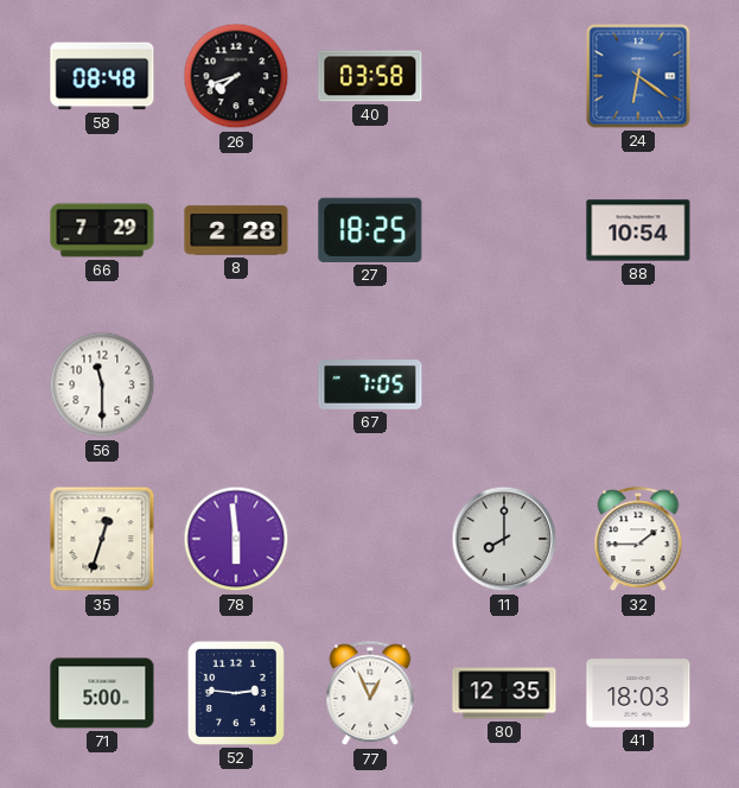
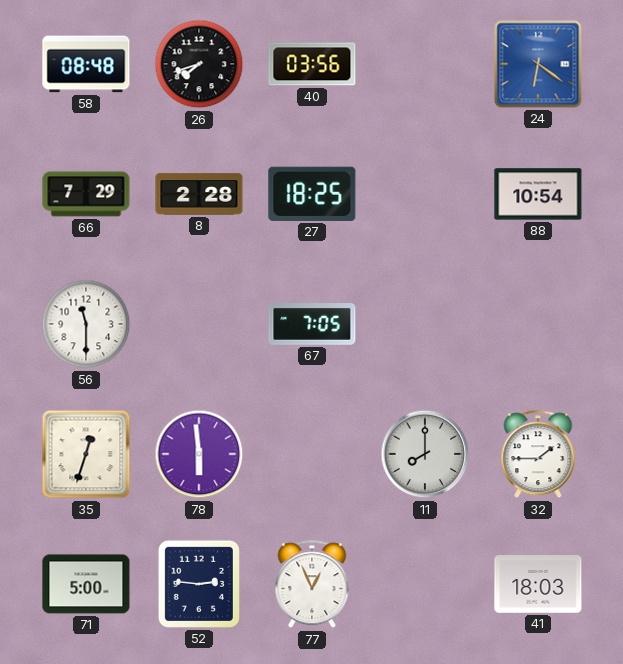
40: 03:58 -> 03:56
80: 12:35 -> none
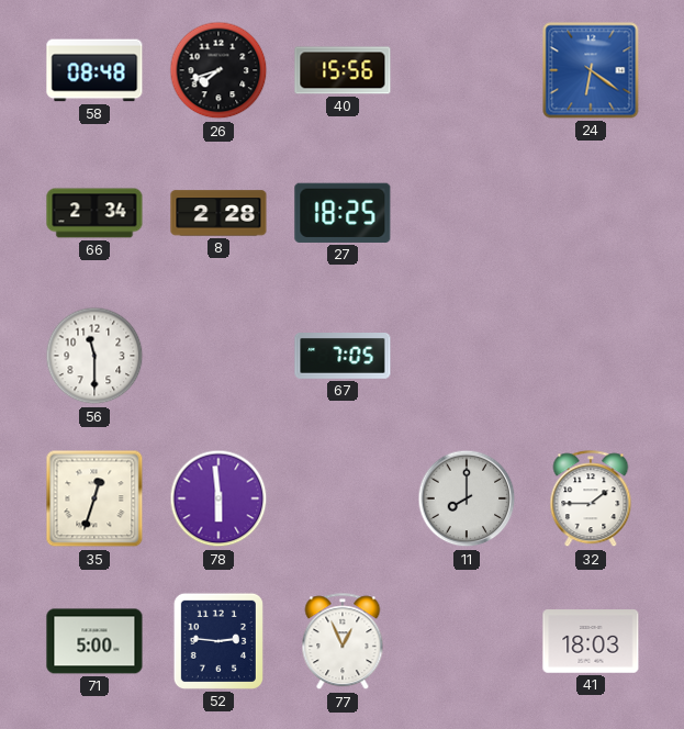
40: 03:56 -> 15:56
66: 7:29 -> 2:34
88: 10:54 -> none
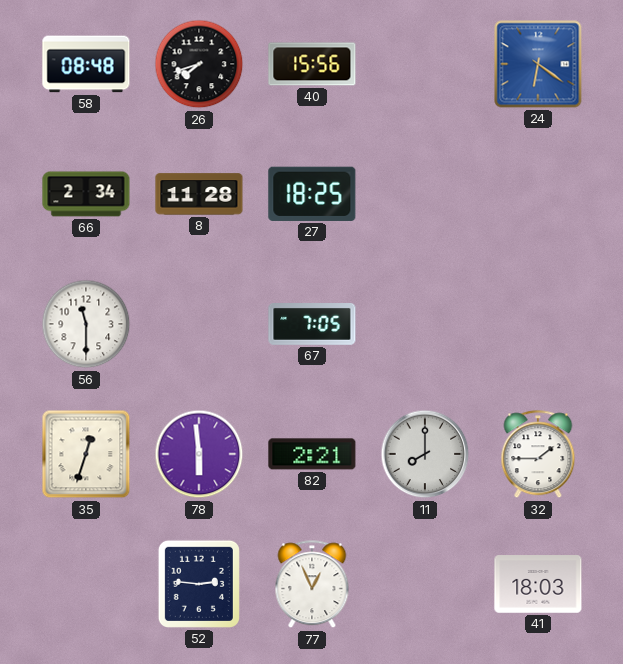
8: 2:28 -> 11:28
82: none -> 2:21
71: 5:00 -> none
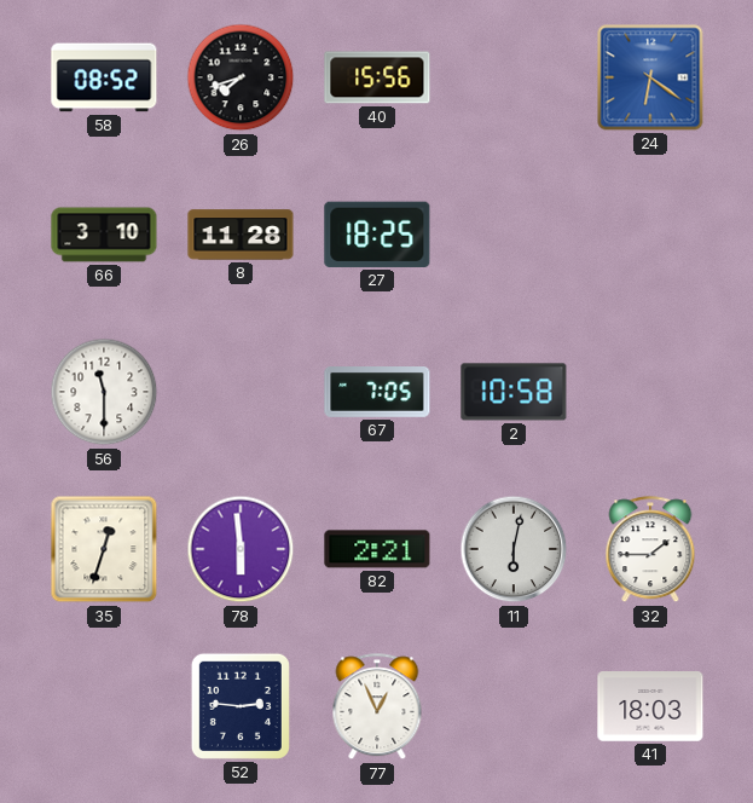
58: 08:48 -> 08:52
66: 2:34 -> 3:10
2: none -> 10:58
11: 8:00 -> 6:02
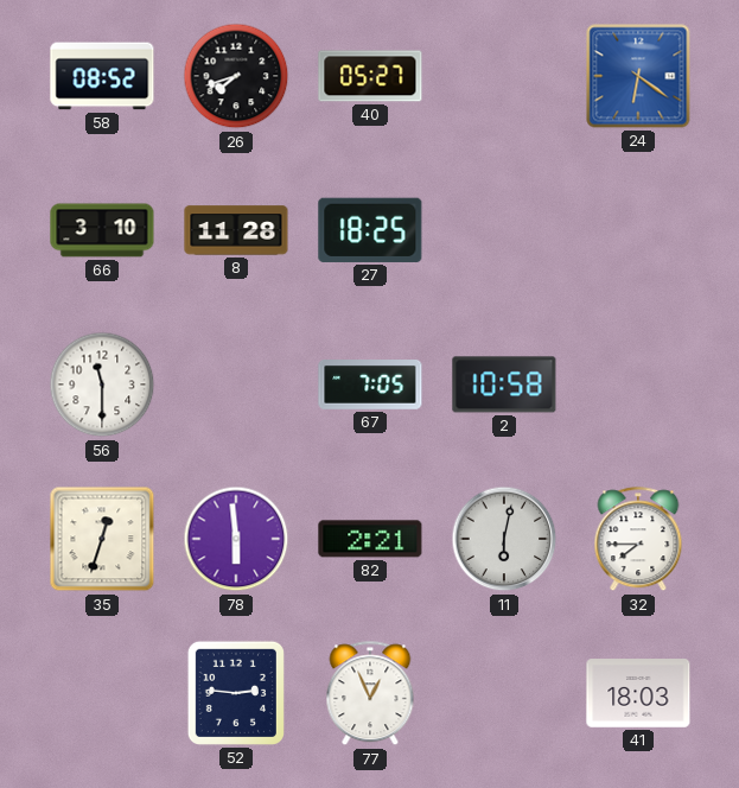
40: 15:56 -> 05:27
32: 1:45 -> 7:45
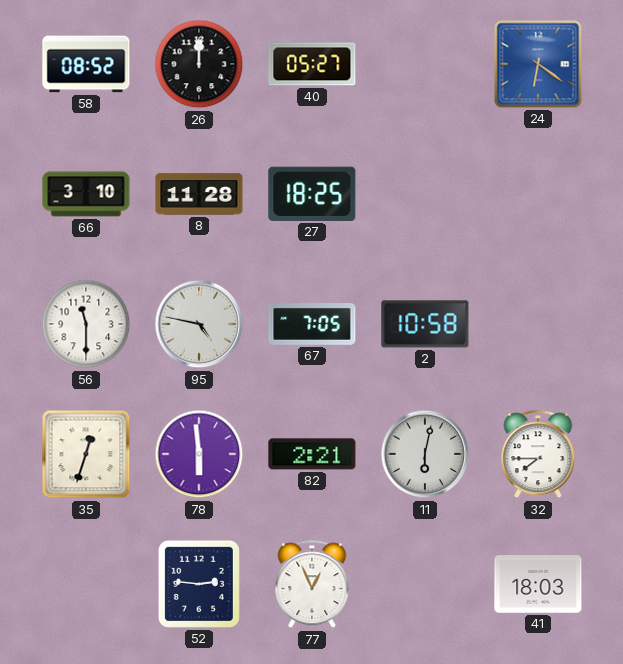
26: 7:42 -> 12:00
95: none -> 4:47
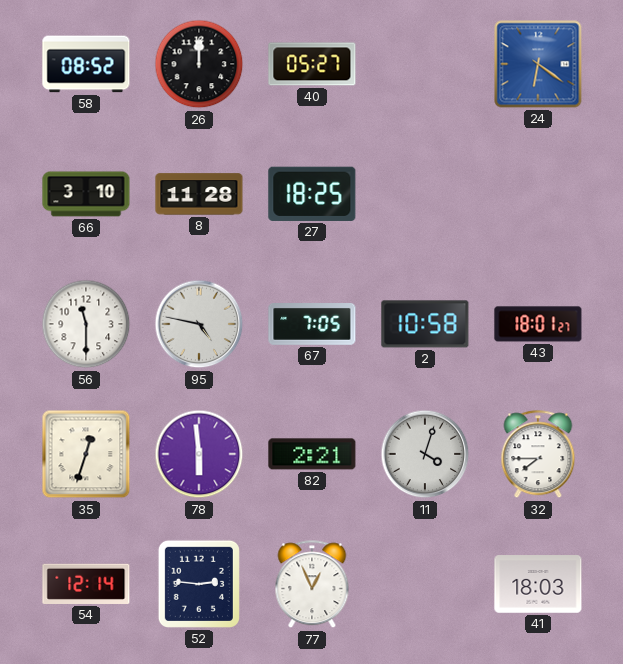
43: none -> 18:01
11: 6:02 -> 4:03
54: none -> 12:14
